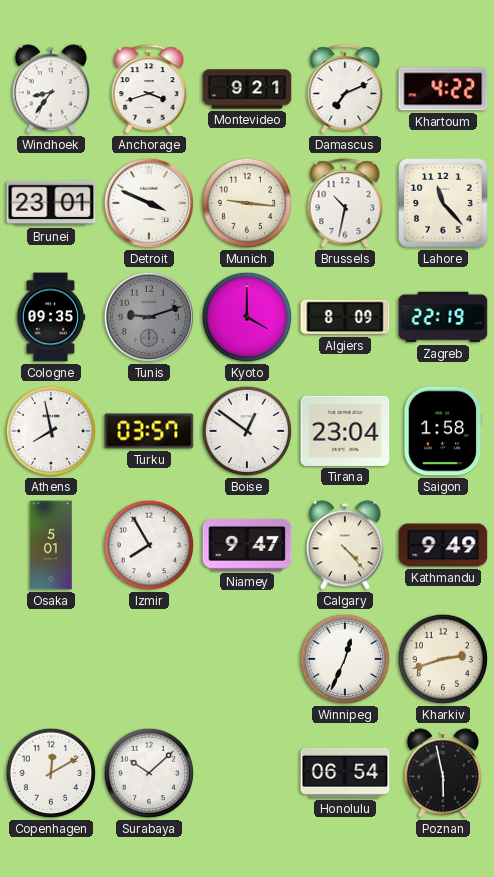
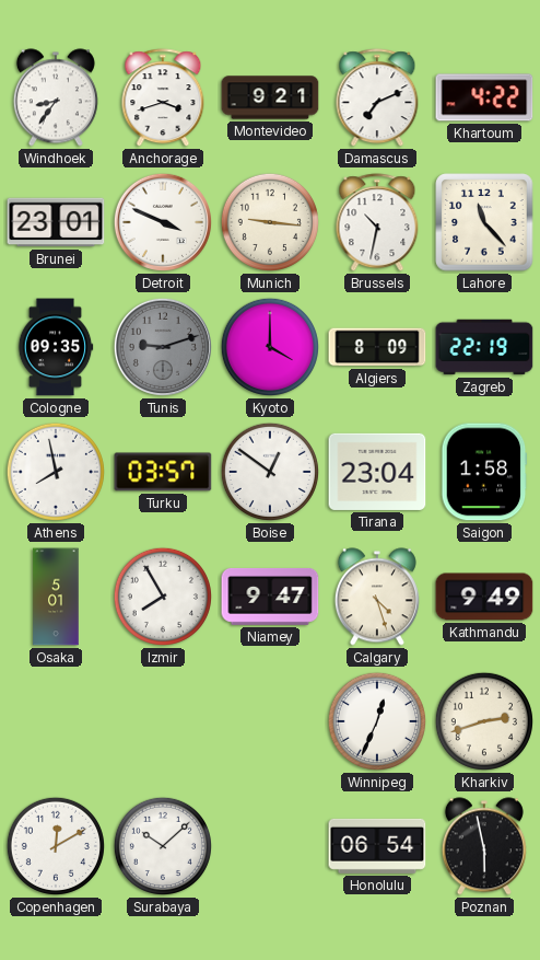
Calgary: 4:23 -> 4:27
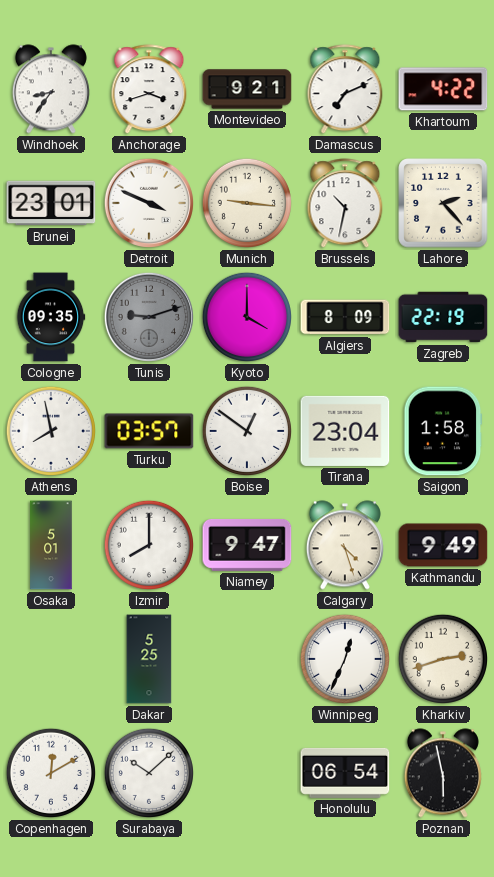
Lahore: 11:23 -> 2:23
Izmir: 7:55 -> 8:00
Dakar: none -> 5:25
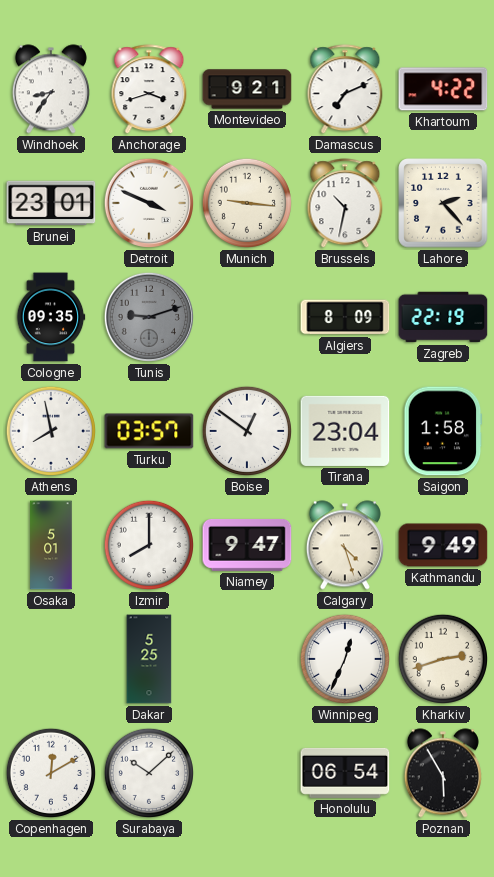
Kyoto: 4:00 -> none
Poznan: 5:58 -> 5:55
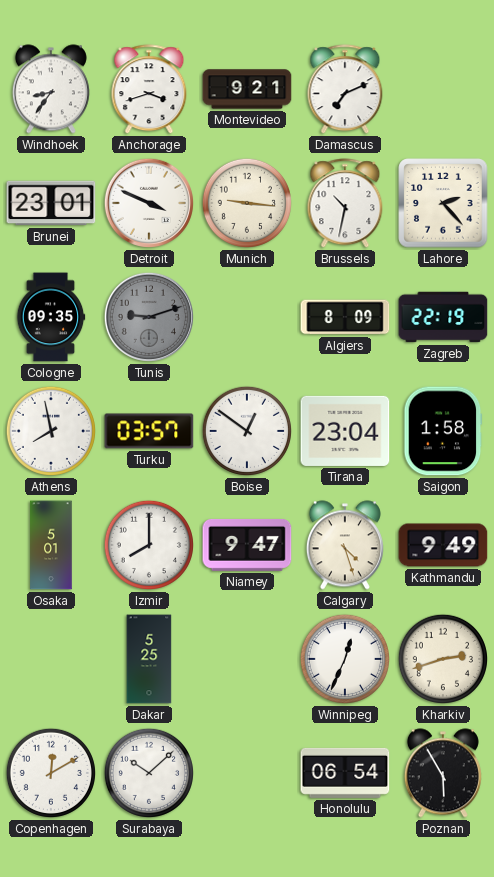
Khartoum: 4:22 -> none
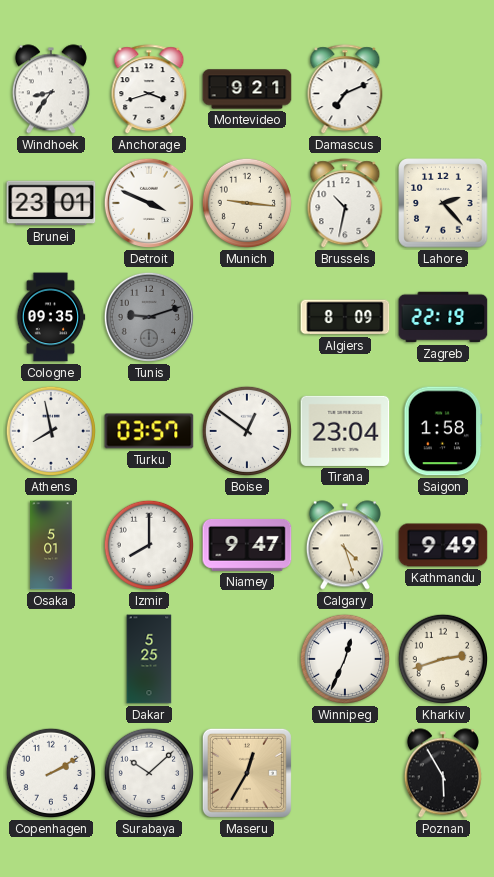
Copenhagen: 12:10 -> 2:10
Maseru: none -> 12:35
Honolulu: 06:54 -> none
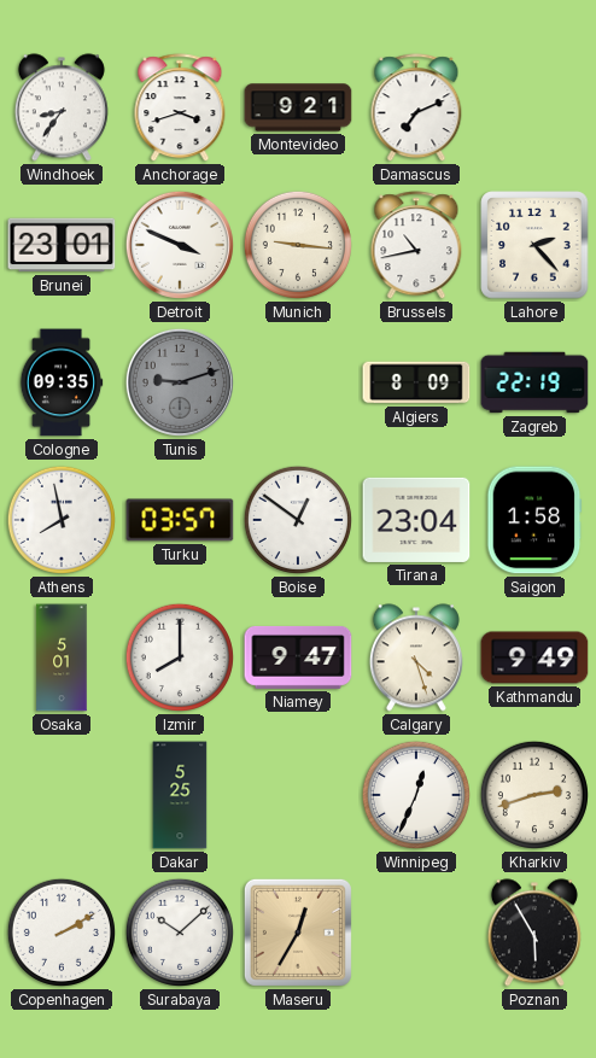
Brussels: 10:32 -> 10:43
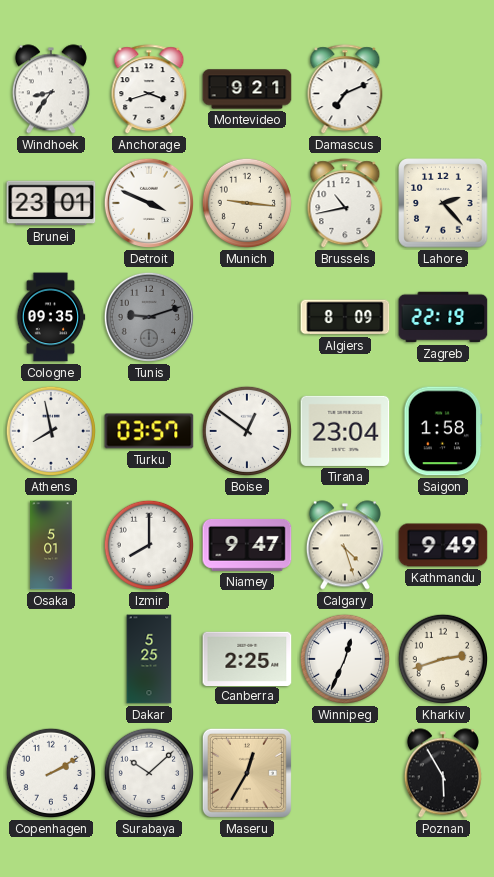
Canberra: none -> 2:25
